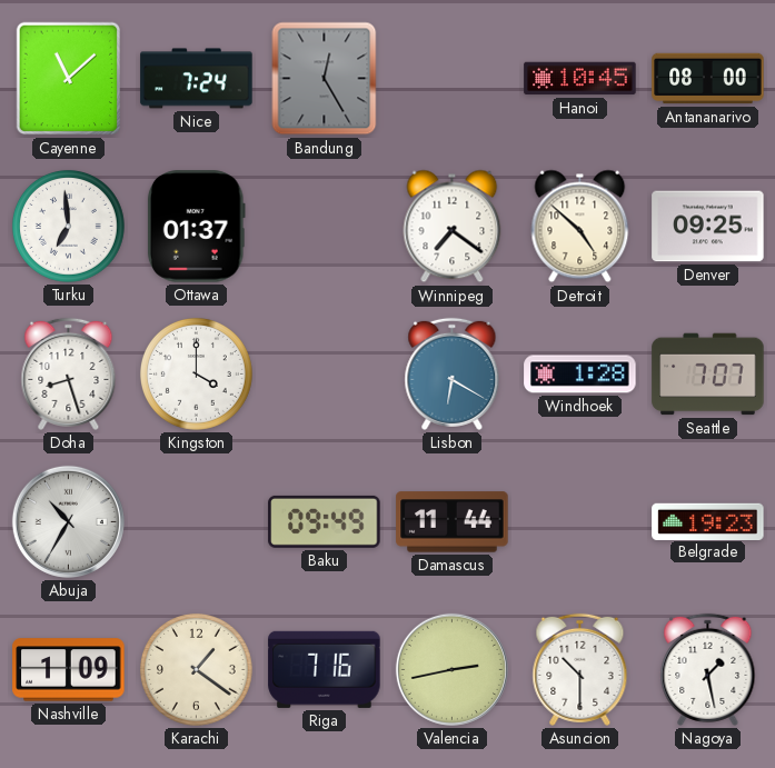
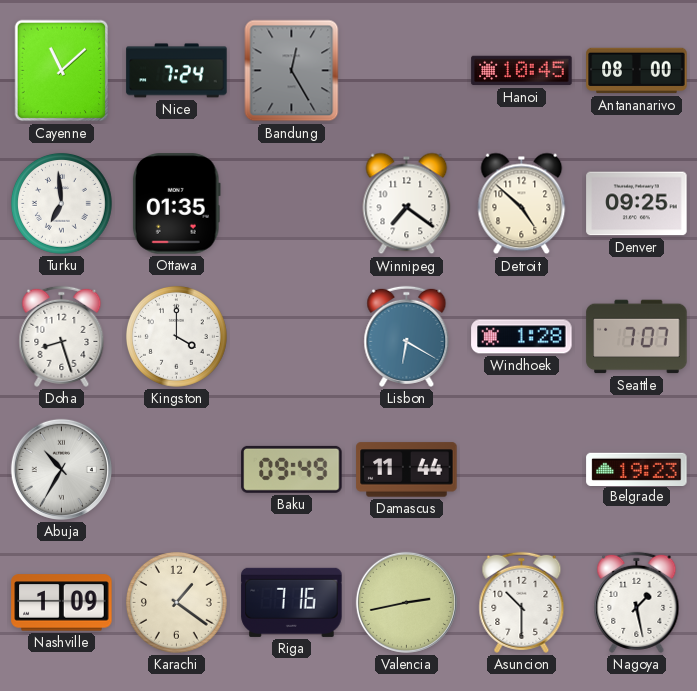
Ottawa: 01:37 -> 01:35
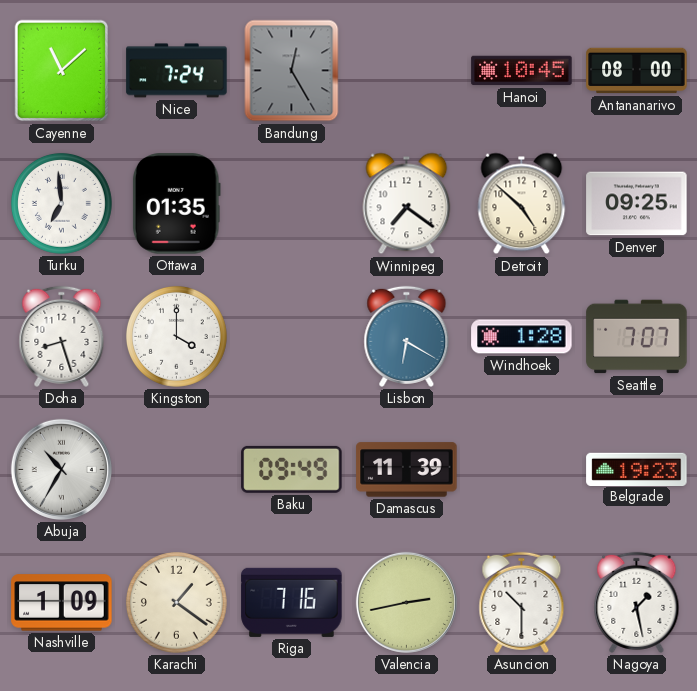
Damascus: 11:44 -> 11:39
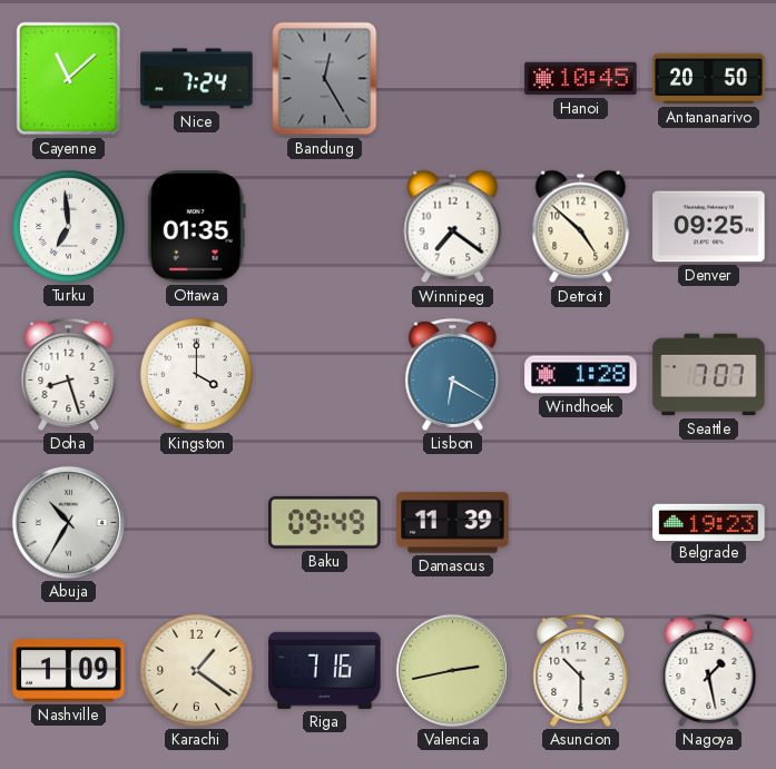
Antananarivo: 08:00 -> 20:50
